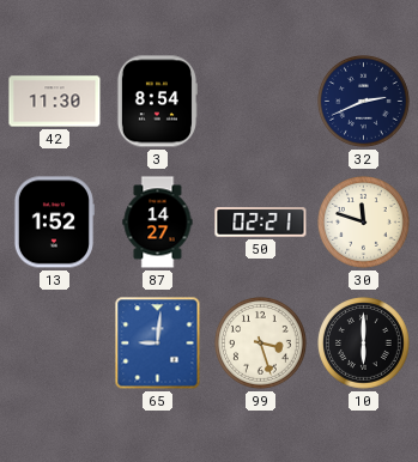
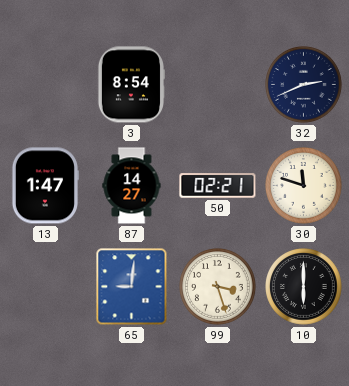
42: 11:30 -> none
13: 1:52 -> 1:47
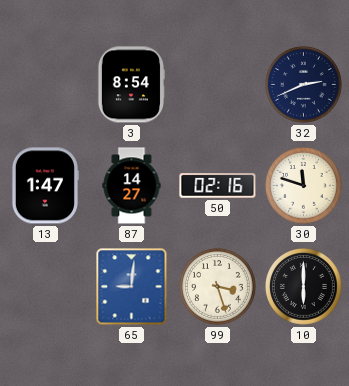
50: 02:21 -> 02:16
